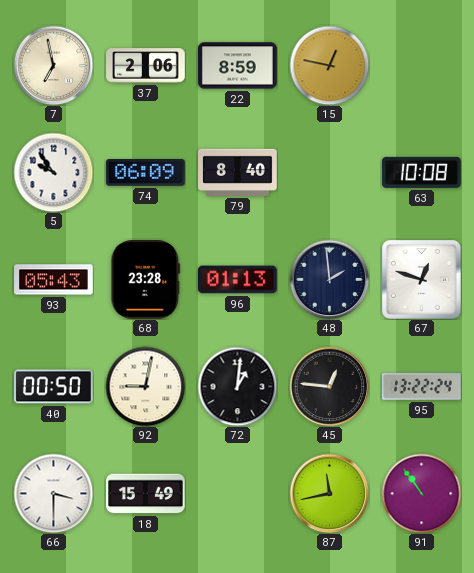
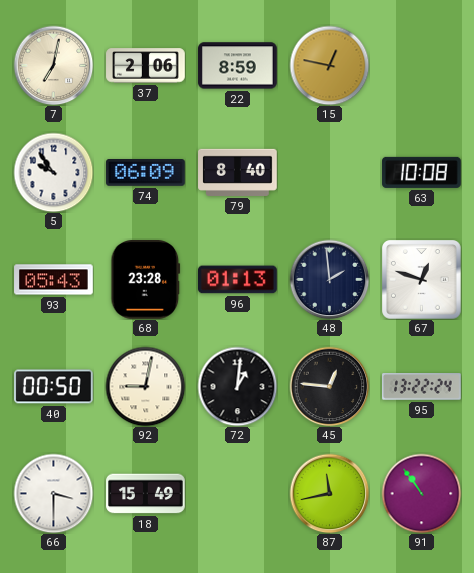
7: 6:58 -> 7:02
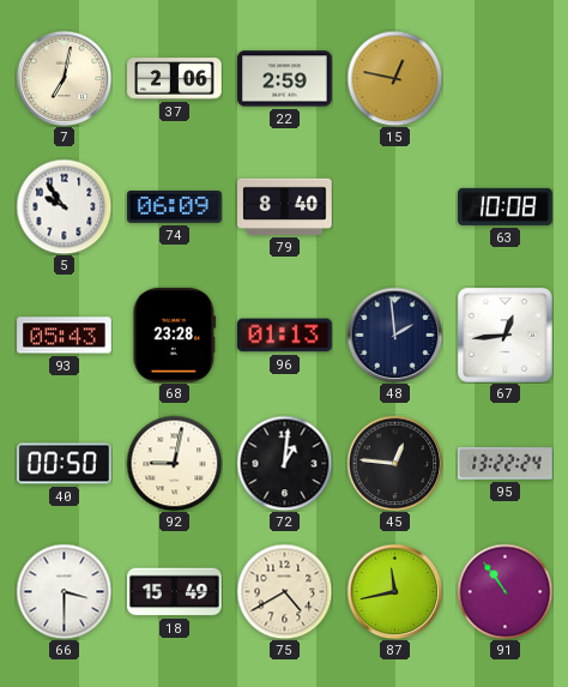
22: 8:59 -> 2:59
67: 12:48 -> 12:44
75: none -> 4:40
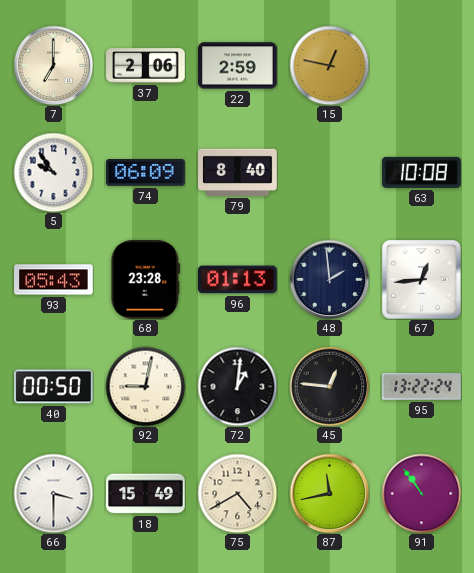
7: 7:02 -> 7:00
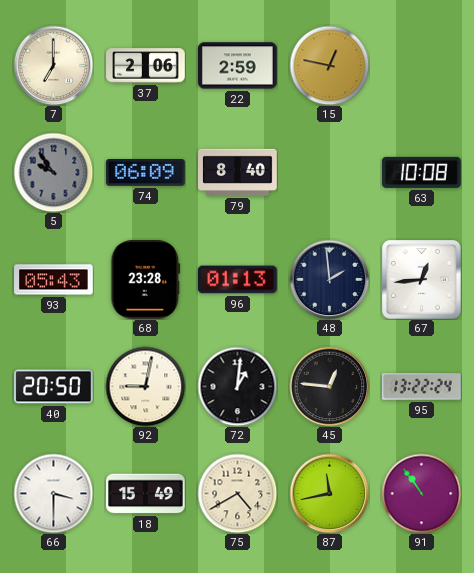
5 dial: white -> grey
40: 00:50 -> 20:50
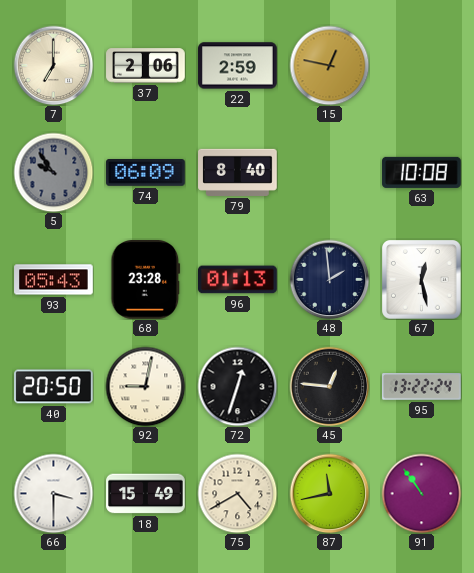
67: 12:44 -> 12:28
72: 1:01 -> 12:33
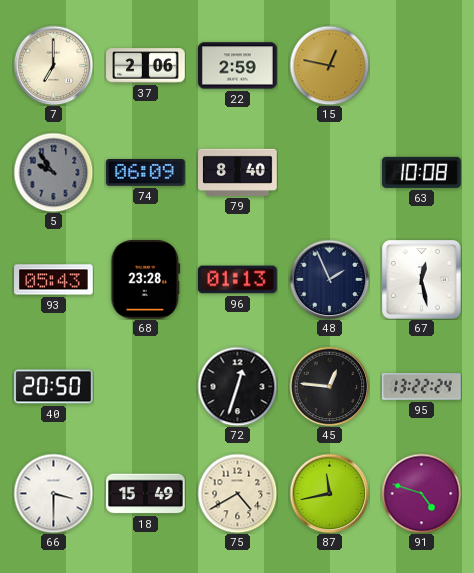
48: 1:59 -> 1:56
92: 9:02 -> none
91: 10:54 -> 4:48
